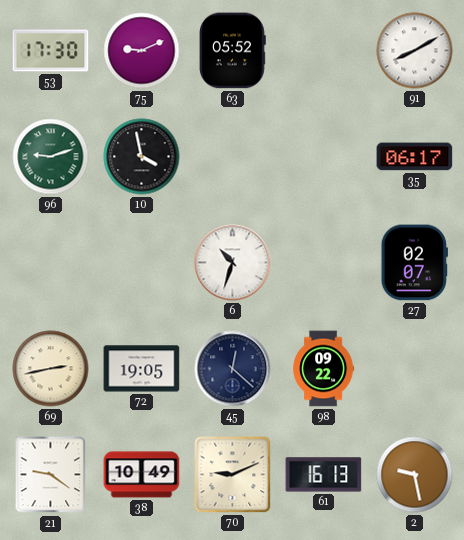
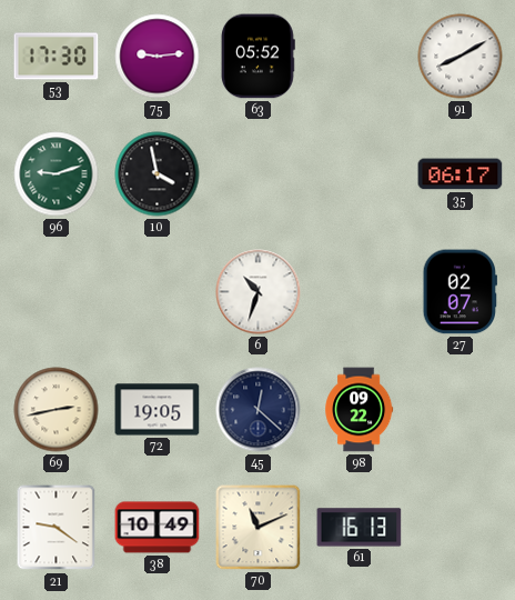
75: 9:11 -> 9:14
70: 9:11 -> 11:11
2: 9:28 -> none
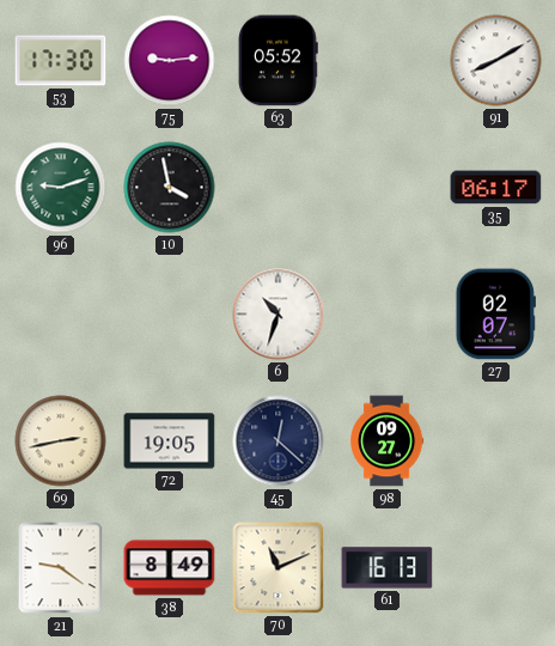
98: 09:22 -> 09:27
38: 10:49 -> 8:49
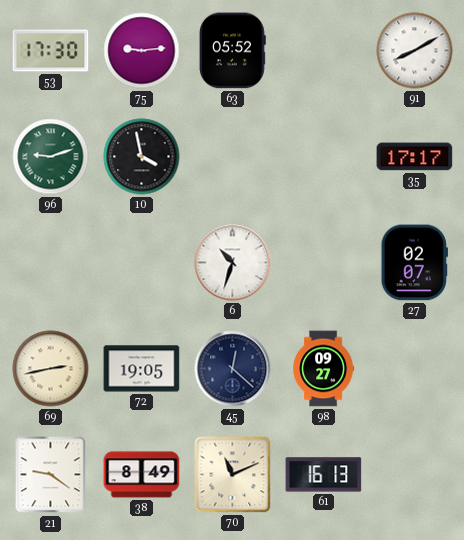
35: 06:17 -> 17:17
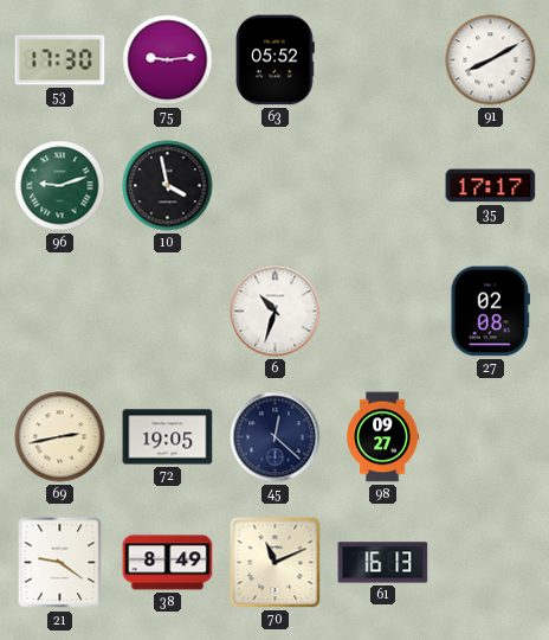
27: 02:07 -> 02:08
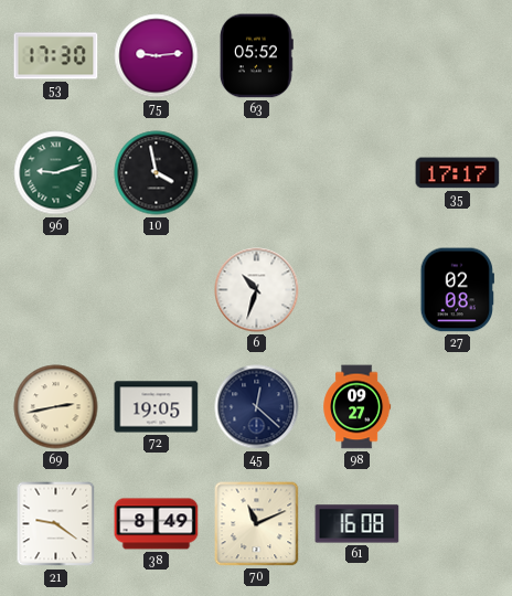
91: 8:10 -> none
61: 16:13 -> 16:08
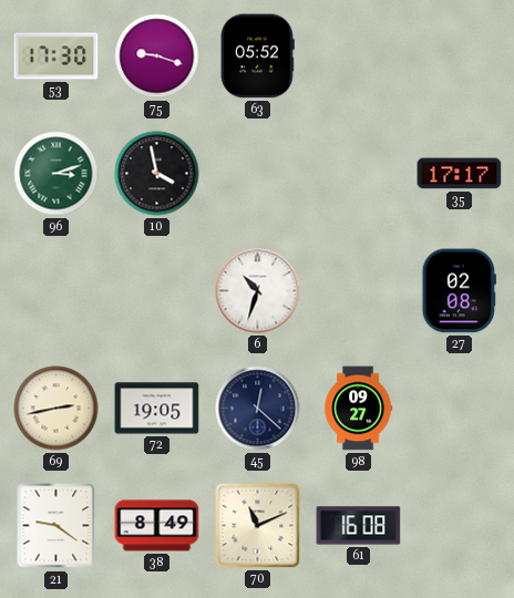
75: 9:14 -> 9:18
96: 9:12 -> 3:12
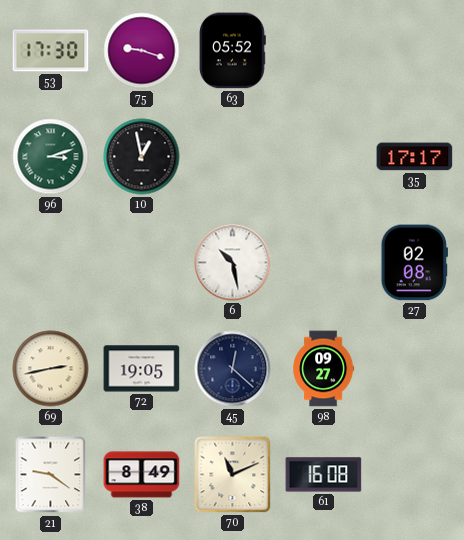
10: 3:58 -> 12:58
6: 10:33 -> 10:28
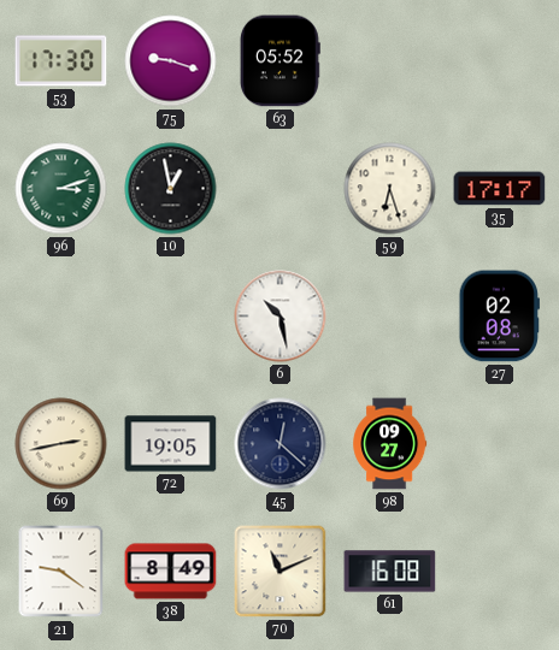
59: none -> 6:27
